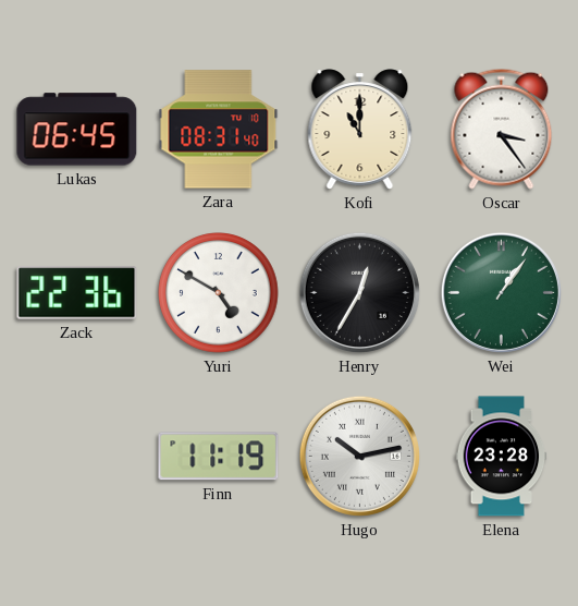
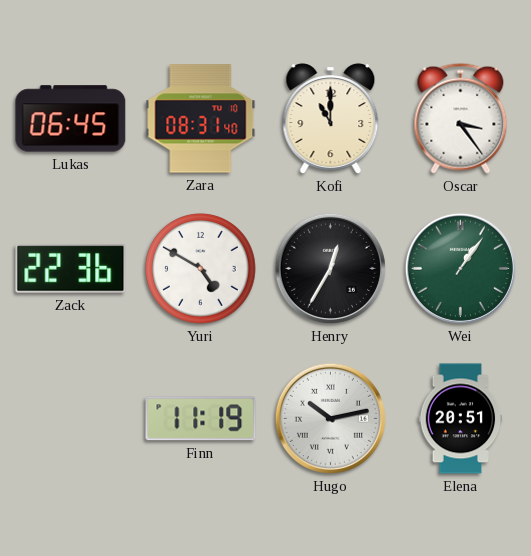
Elena: 23:28 -> 20:51
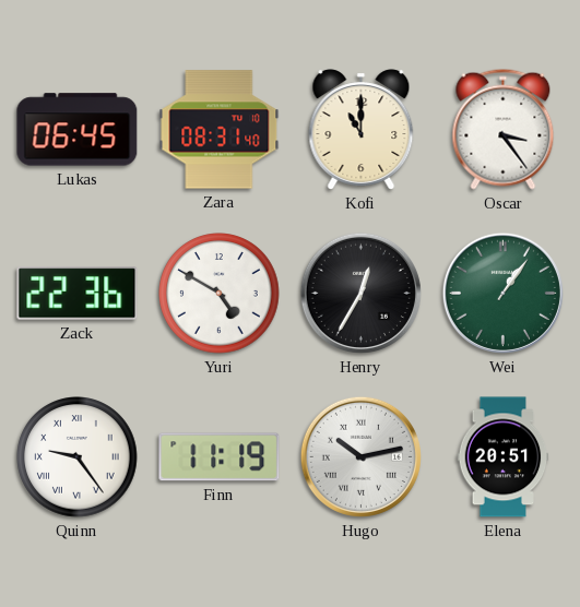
Quinn: none -> 9:24
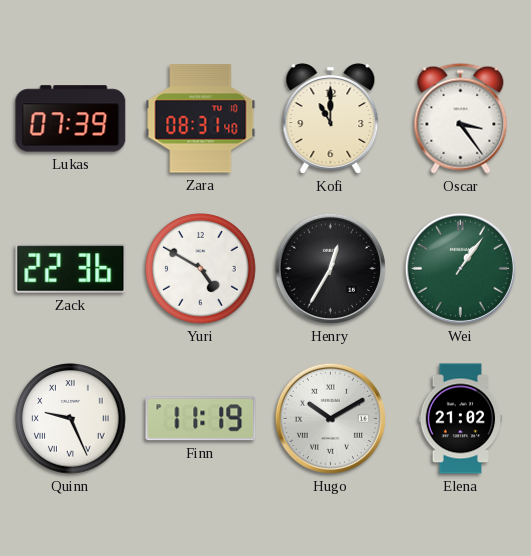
Lukas: 06:45 -> 07:39
Quinn: 9:24 -> 9:26
Hugo: 10:13 -> 10:10
Elena: 20:51 -> 21:02
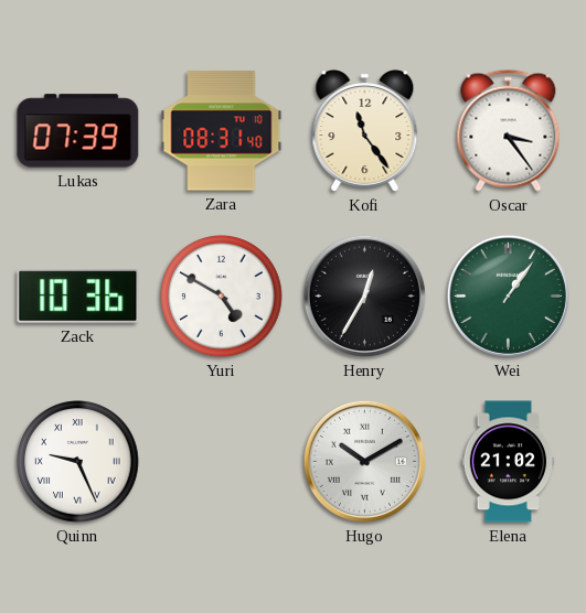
Kofi: 11:00 -> 11:24
Zack: 22:36 -> 10:36
Finn: 11:19 -> none
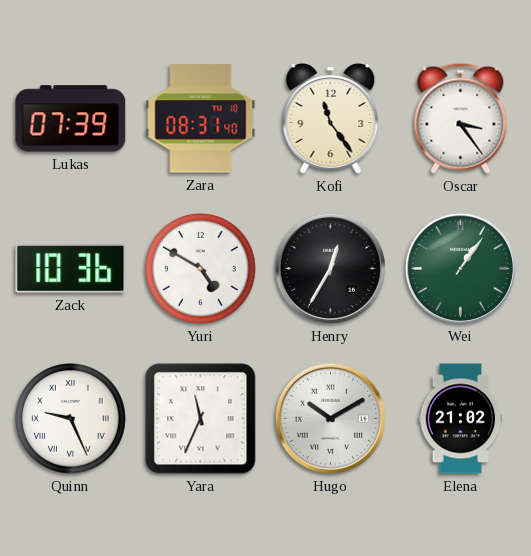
Yara: none -> 11:34
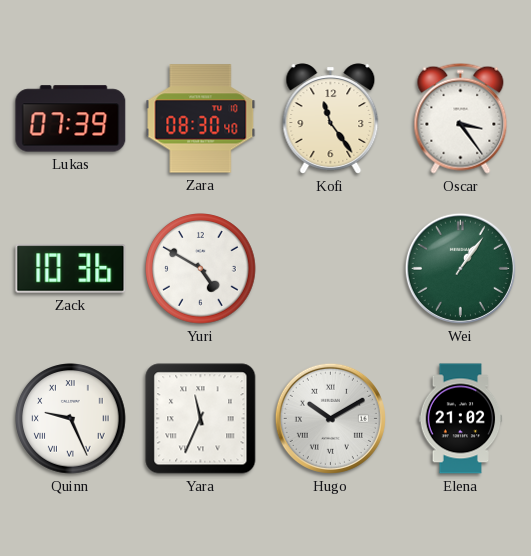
Zara: 08:31 -> 08:30
Henry: 12:35 -> none
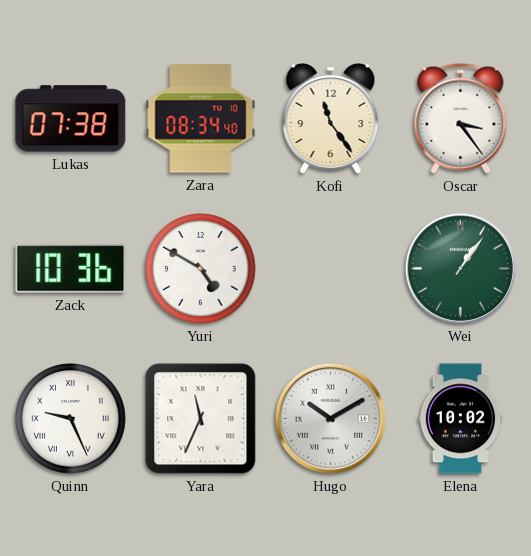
Lukas: 07:39 -> 07:38
Zara: 08:30 -> 08:34
Elena: 21:02 -> 10:02
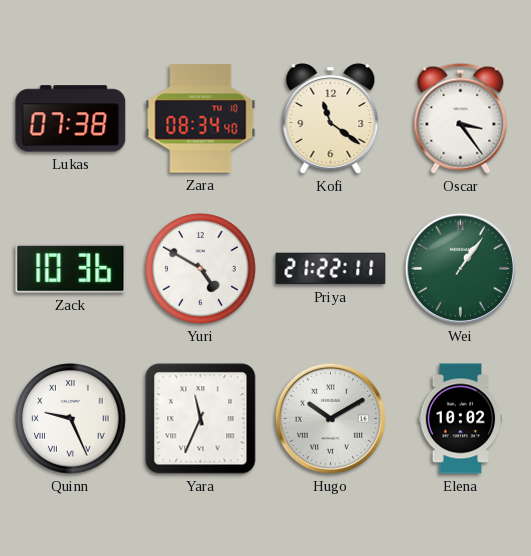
Kofi: 11:24 -> 11:21
Priya: none -> 21:22
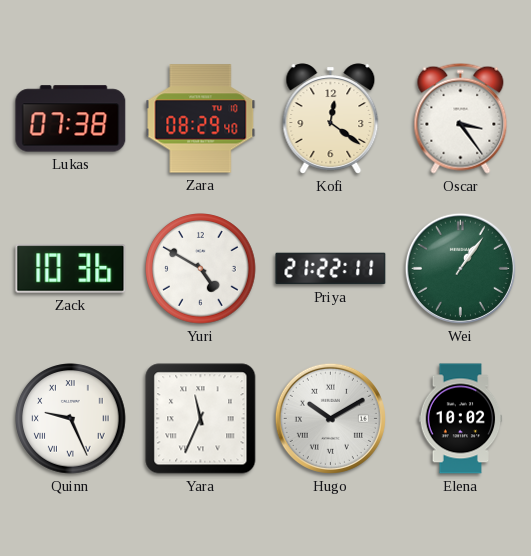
Zara: 08:34 -> 08:29
Kofi: 11:21 -> 12:21
